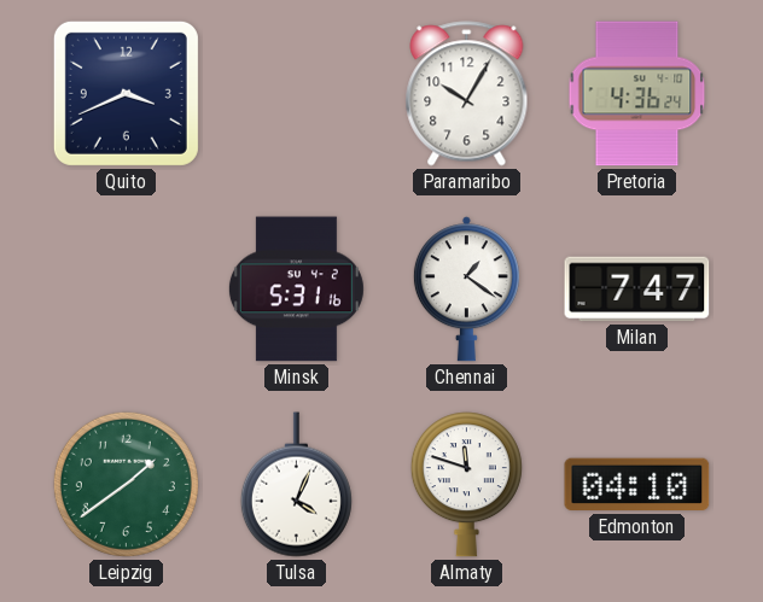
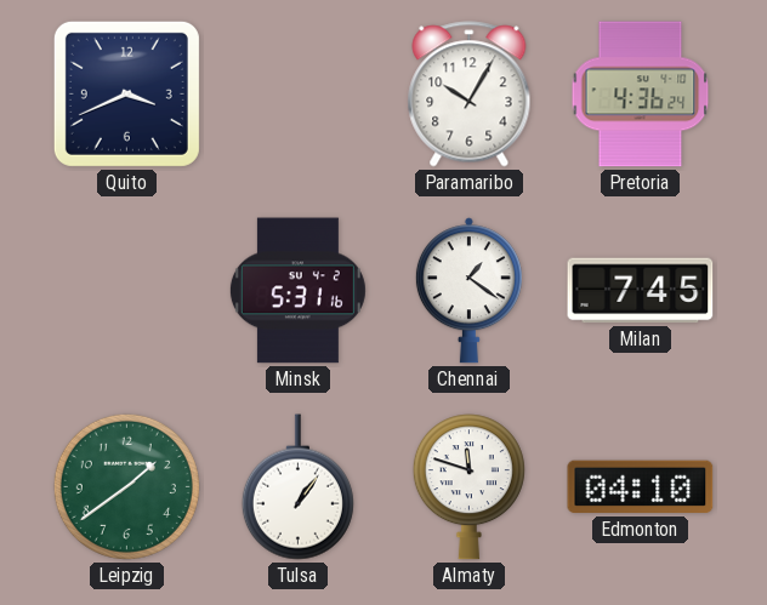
Milan: 7:47 -> 7:45
Tulsa: 4:04 -> 1:06
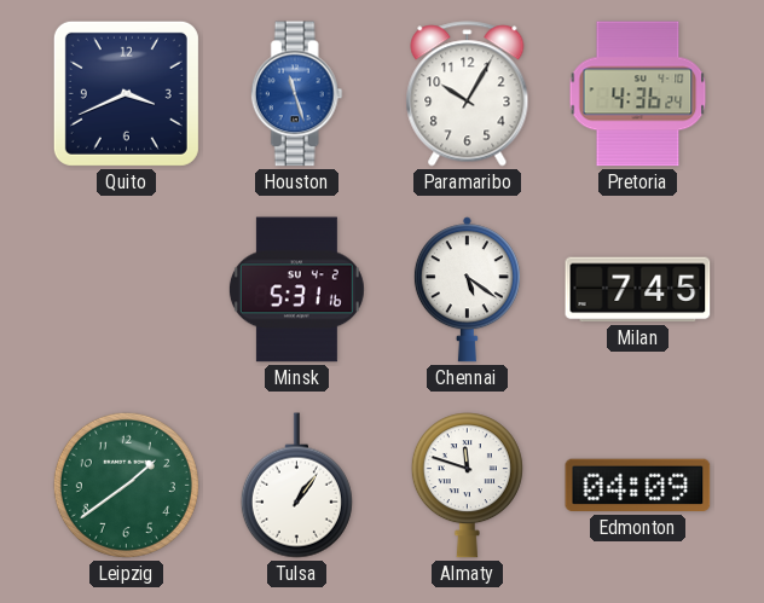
Houston: none -> 11:27
Chennai: 1:21 -> 5:21
Edmonton: 04:10 -> 04:09
